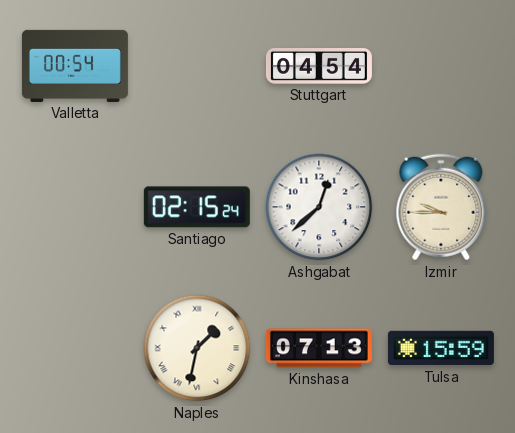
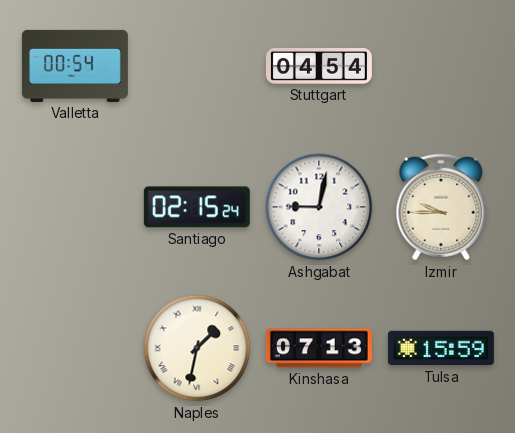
Ashgabat: 12:38 -> 9:02
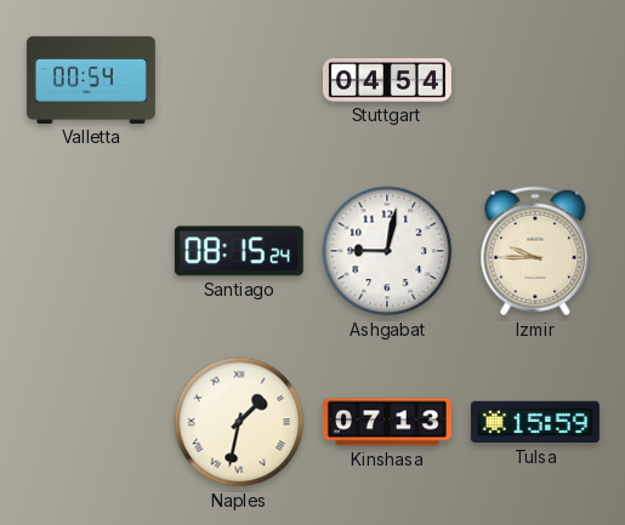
Santiago: 02:15 -> 08:15
